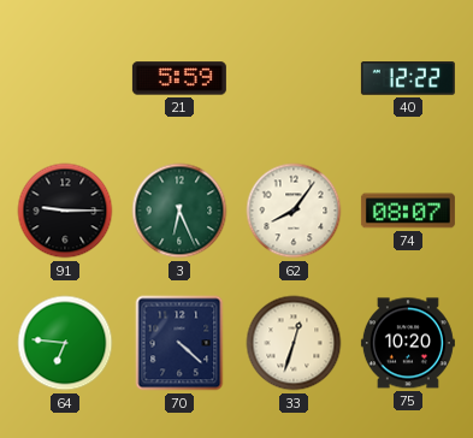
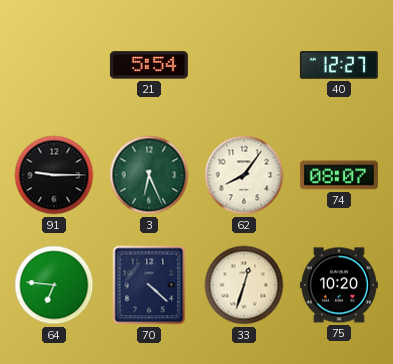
21: 5:59 -> 5:54
40: 12:22 -> 12:27
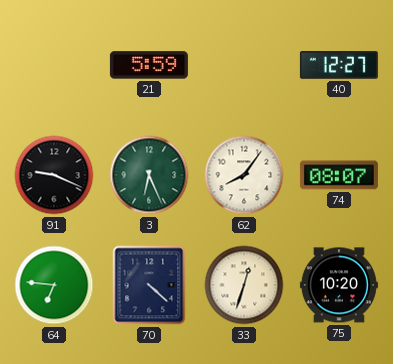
21: 5:54 -> 5:59
91: 9:15 -> 9:19
